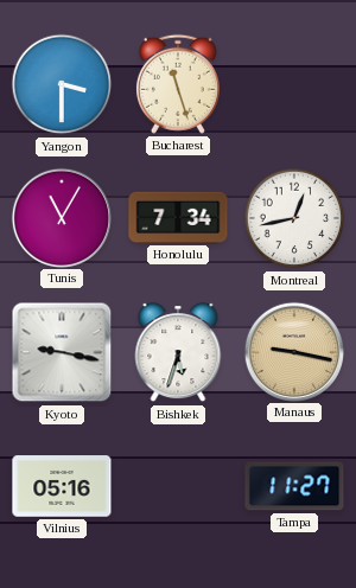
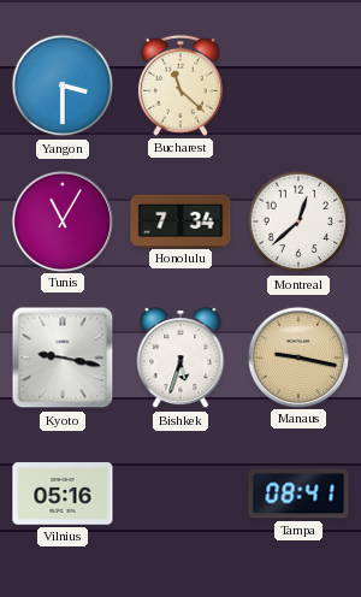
Bucharest: 11:27 -> 11:22
Montreal: 12:43 -> 12:38
Tampa: 11:27 -> 08:41
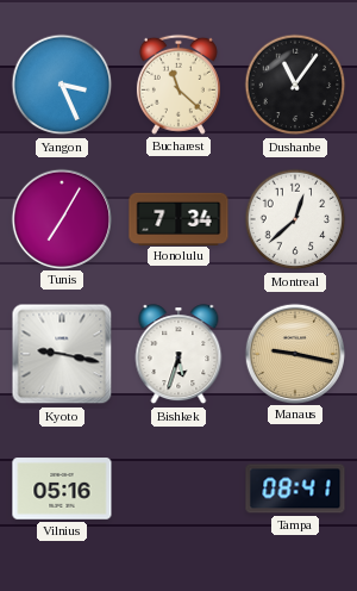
Yangon: 3:30 -> 3:26
Dushanbe: none -> 11:06
Tunis: 11:05 -> 7:05
